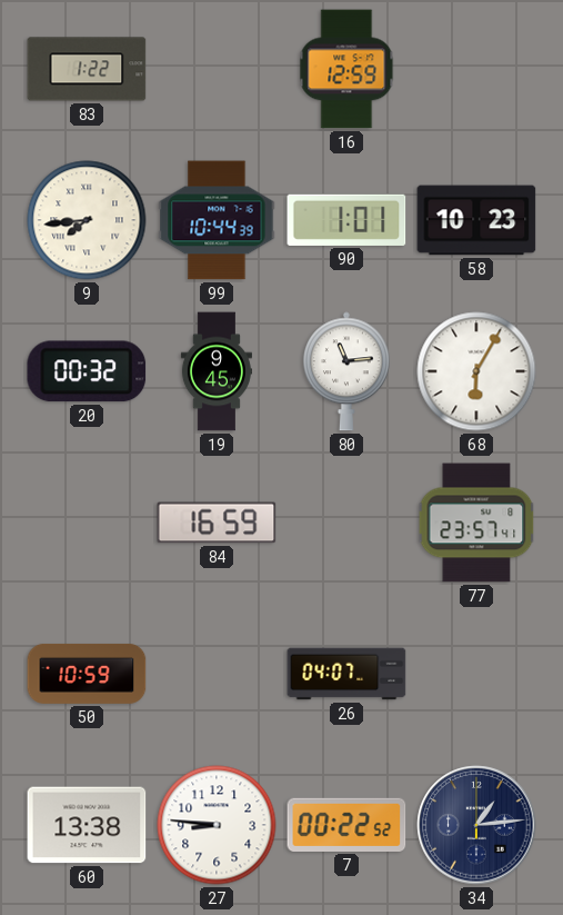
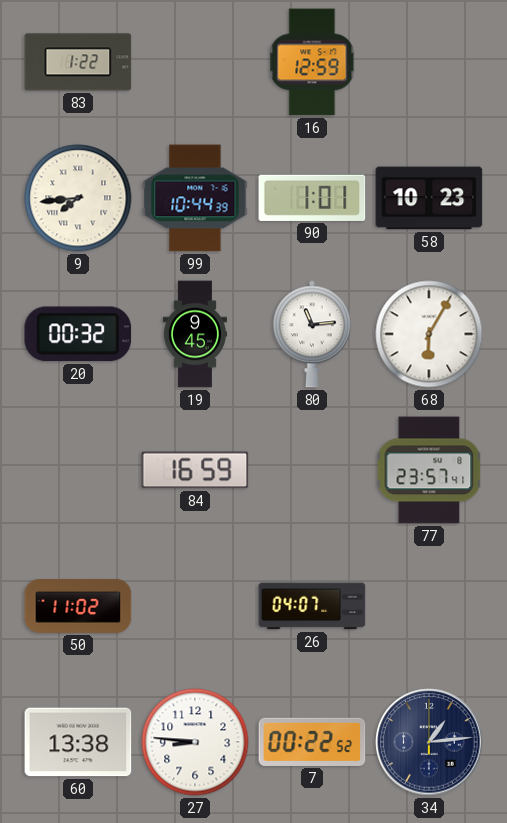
50: 10:59 -> 11:02
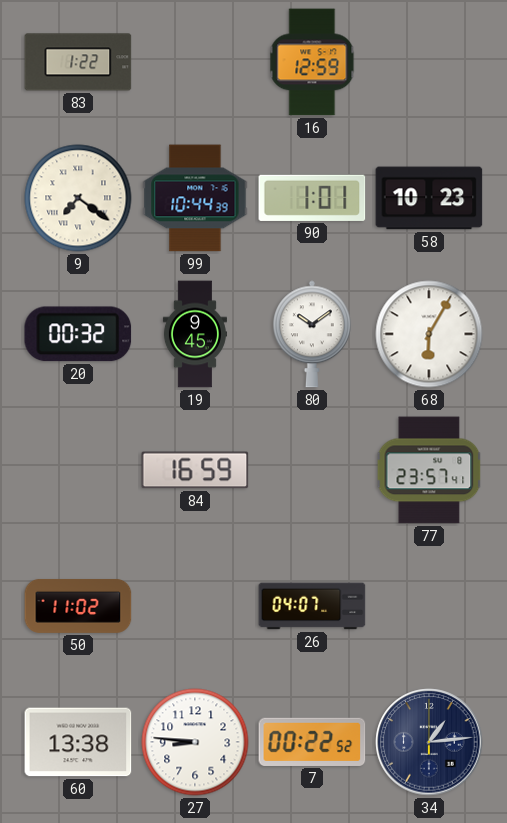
9: 7:44 -> 7:21
80: 11:14 -> 10:09
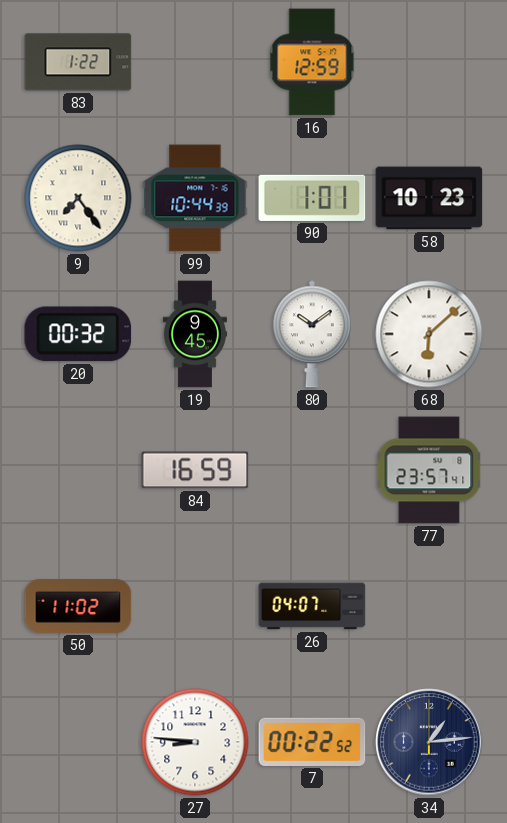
9: 7:21 -> 7:24
68: 6:05 -> 6:08
60: 13:38 -> none
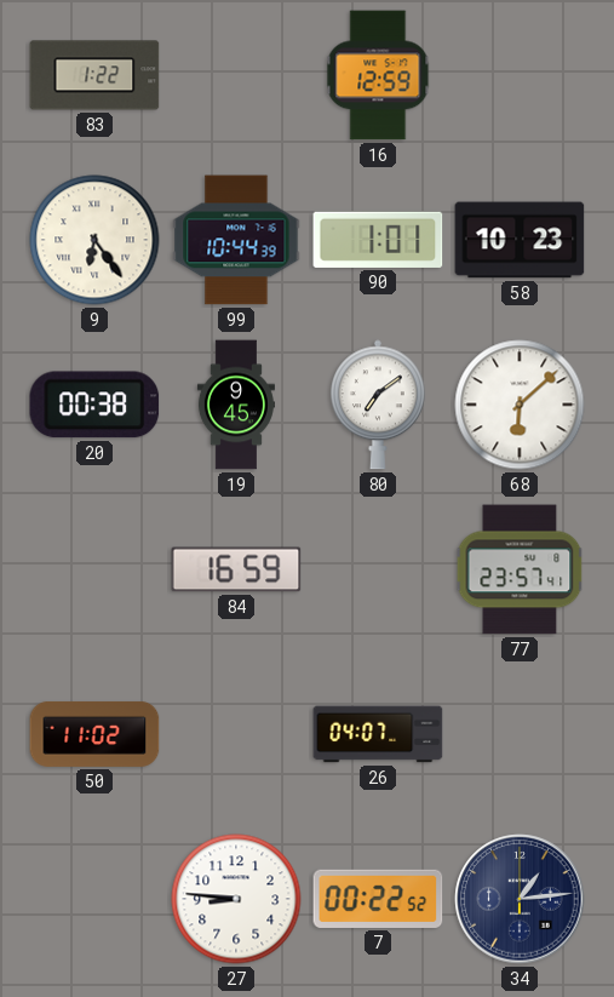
9: 7:24 -> 6:24
20: 00:32 -> 00:38
80: 10:09 -> 7:09
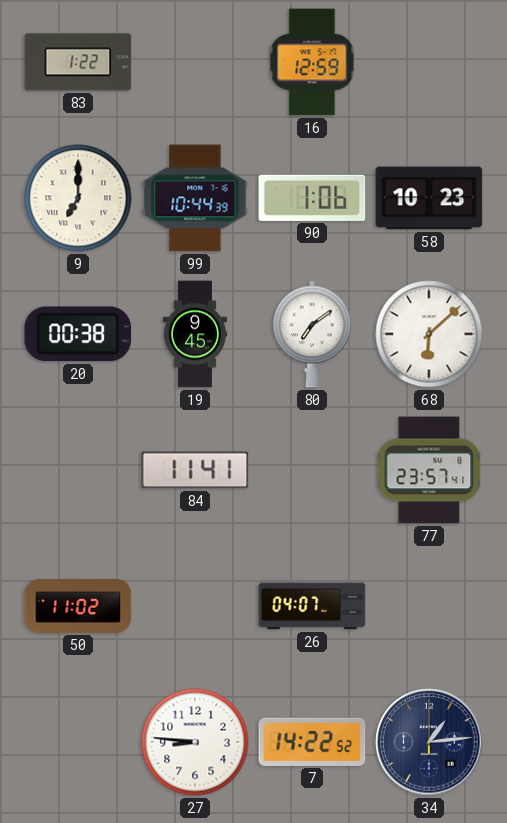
9: 6:24 -> 7:00
90: 1:01 -> 1:06
84: 16:59 -> 11:41
7: 00:22 -> 14:22
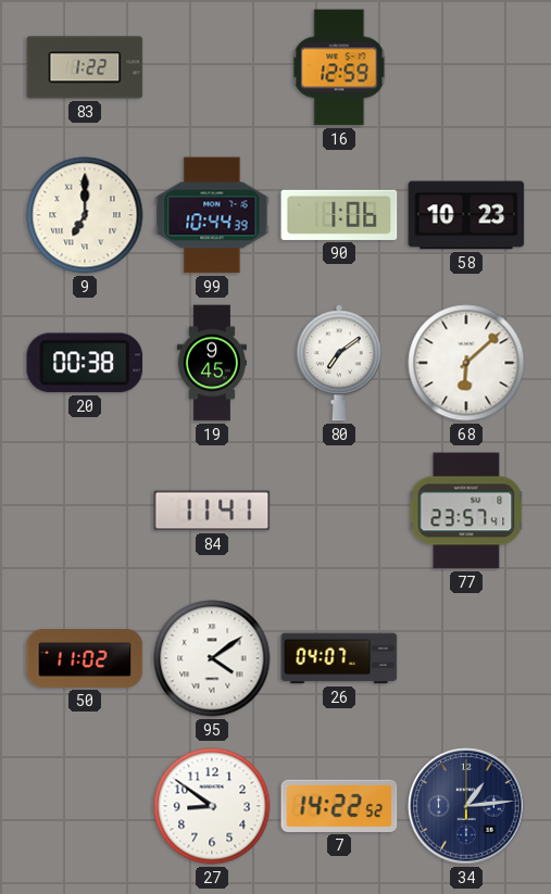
95: none -> 4:09
27: 8:46 -> 8:51
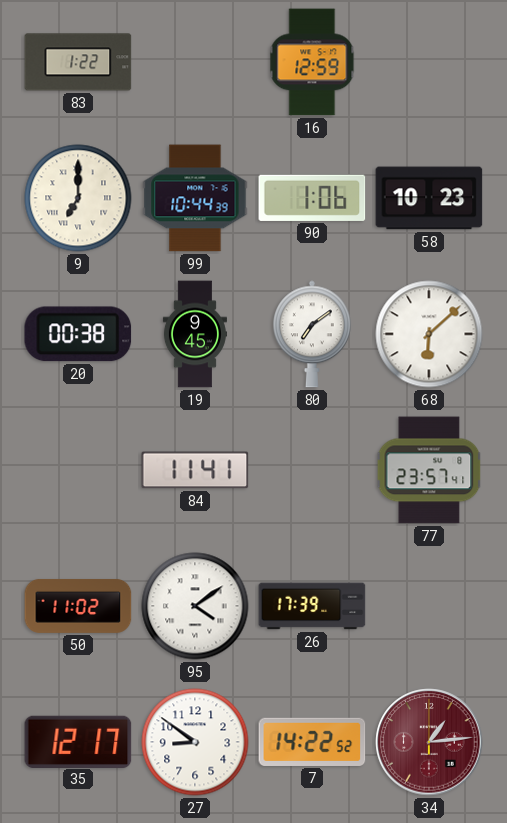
26: 04:07 -> 17:39
35: none -> 12:17
34 dial: navy -> burgundy
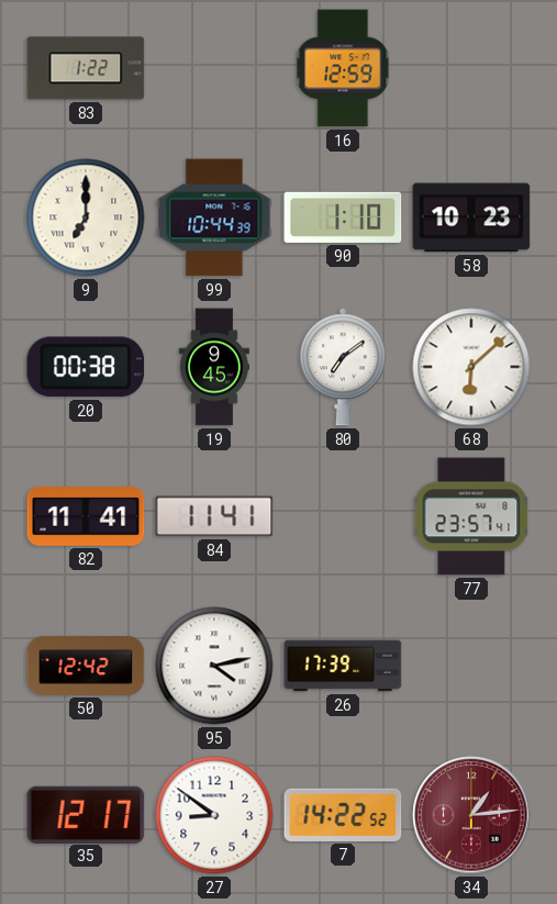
90: 1:06 -> 1:10
82: none -> 11:41
50: 11:02 -> 12:42
95: 4:09 -> 4:13
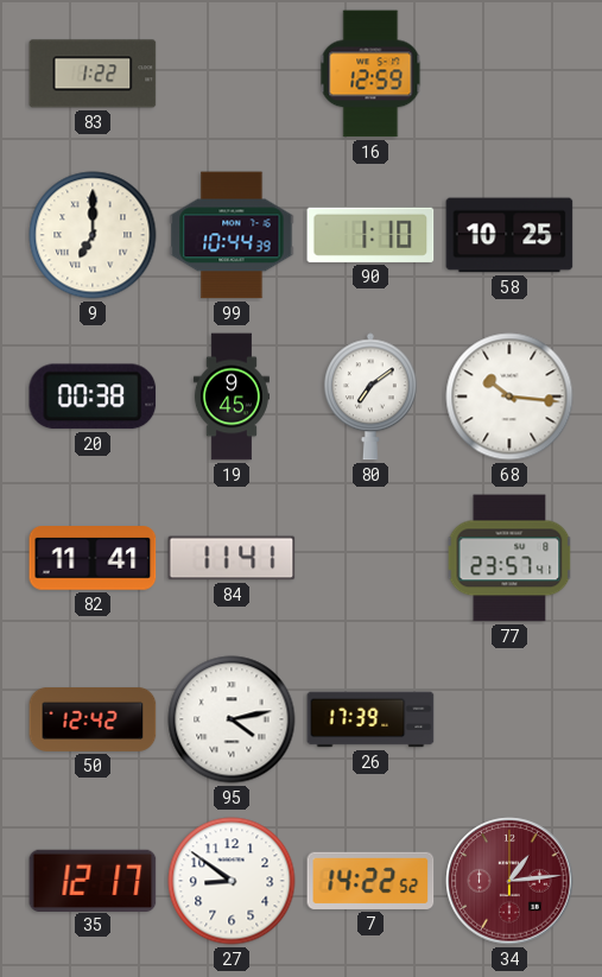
58: 10:23 -> 10:25
68: 6:08 -> 10:16
